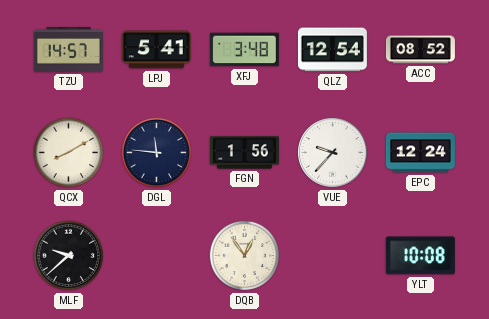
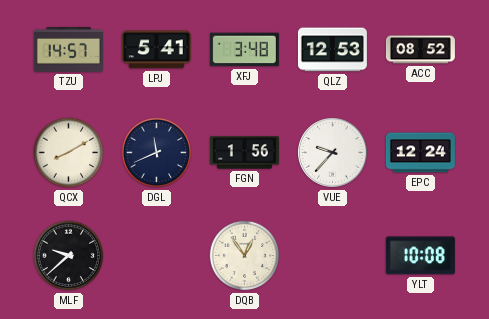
QLZ: 12:54 -> 12:53
DGL: 11:46 -> 11:41
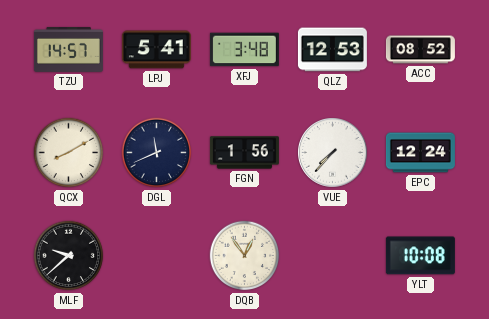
VUE: 9:37 -> 7:37
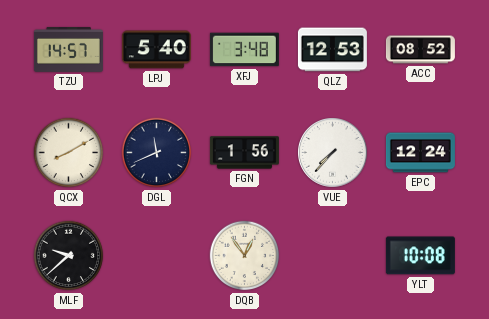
LPJ: 5:41 -> 5:40
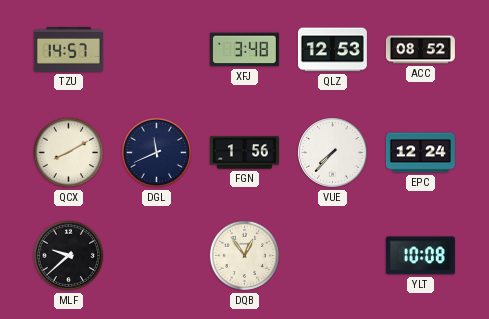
LPJ: 5:40 -> none
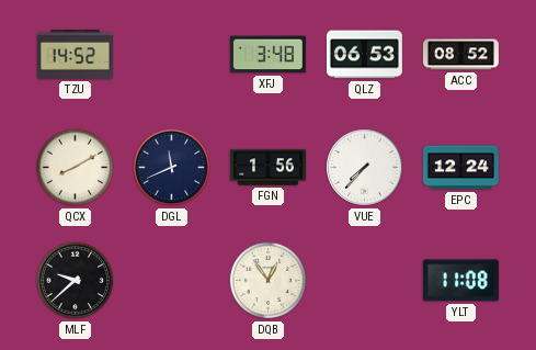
TZU: 14:57 -> 14:52
QLZ: 12:53 -> 06:53
YLT: 10:08 -> 11:08
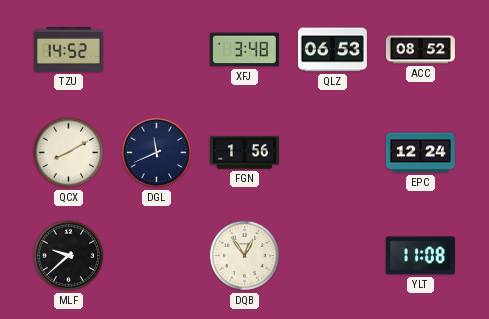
VUE: 7:37 -> none
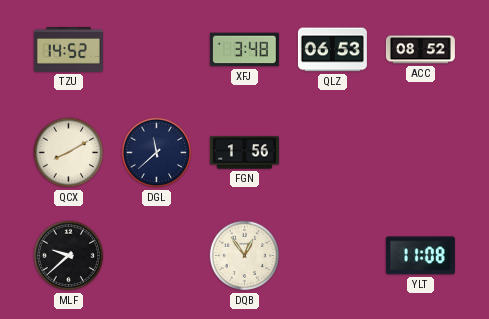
DGL: 11:41 -> 11:38
EPC: 12:24 -> none
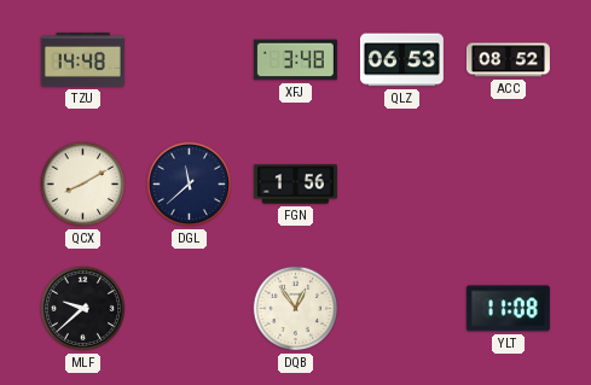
TZU: 14:52 -> 14:48
